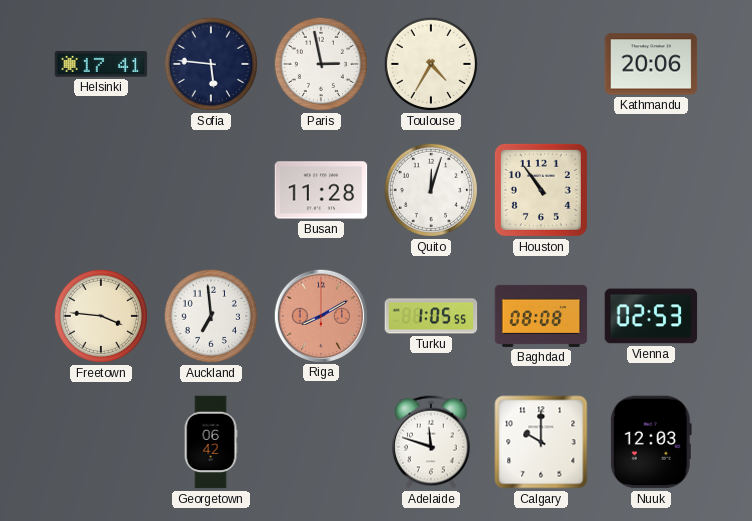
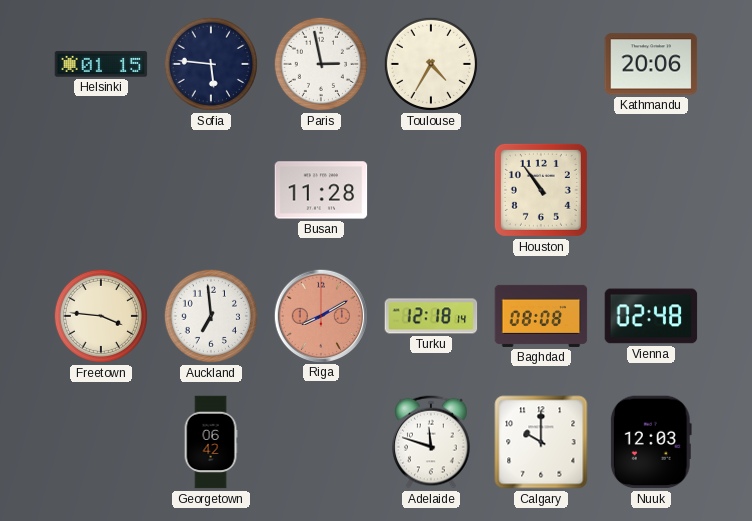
Helsinki: 17:41 -> 01:15
Quito: 12:03 -> none
Turku: 1:05 -> 12:18
Vienna: 02:53 -> 02:48
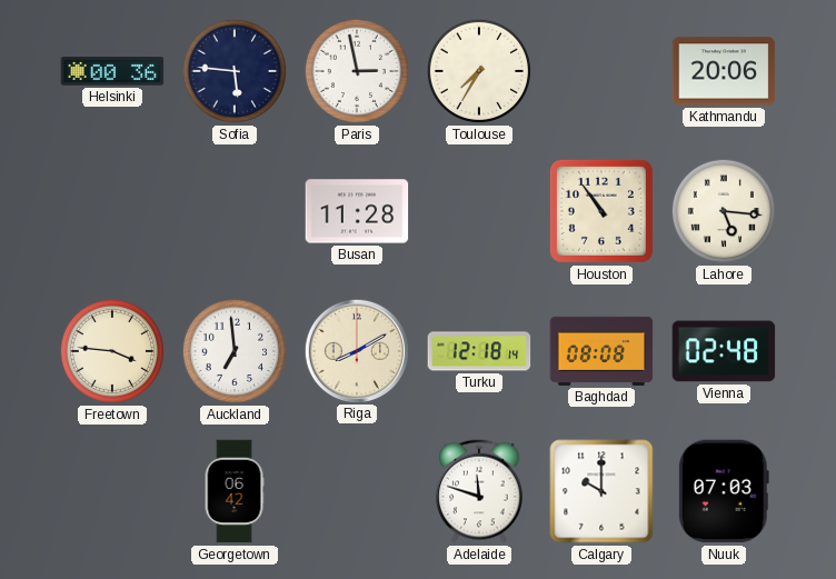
Helsinki: 01:15 -> 00:36
Toulouse: 4:35 -> 7:35
Lahore: none -> 5:16
Riga dial: salmon -> cream
Nuuk: 12:03 -> 07:03
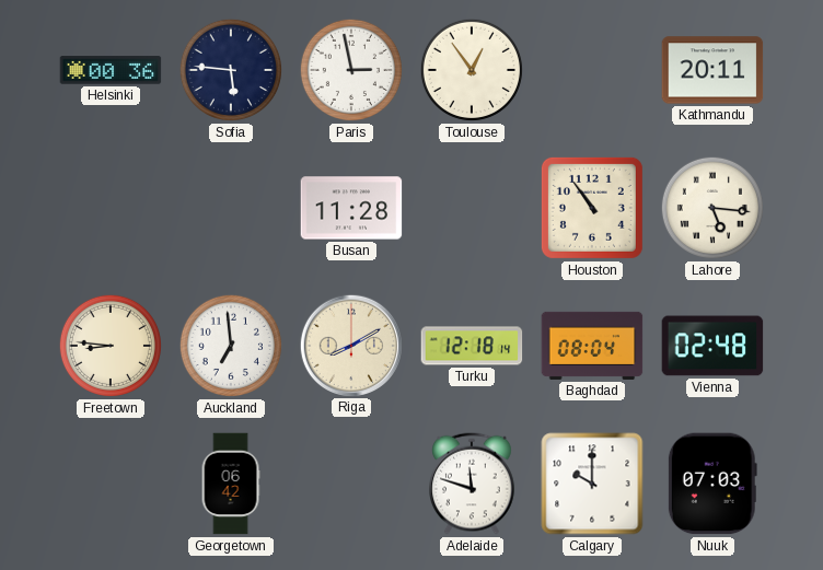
Toulouse: 7:35 -> 12:54
Kathmandu: 20:06 -> 20:11
Freetown: 3:46 -> 8:46
Baghdad: 08:08 -> 08:04
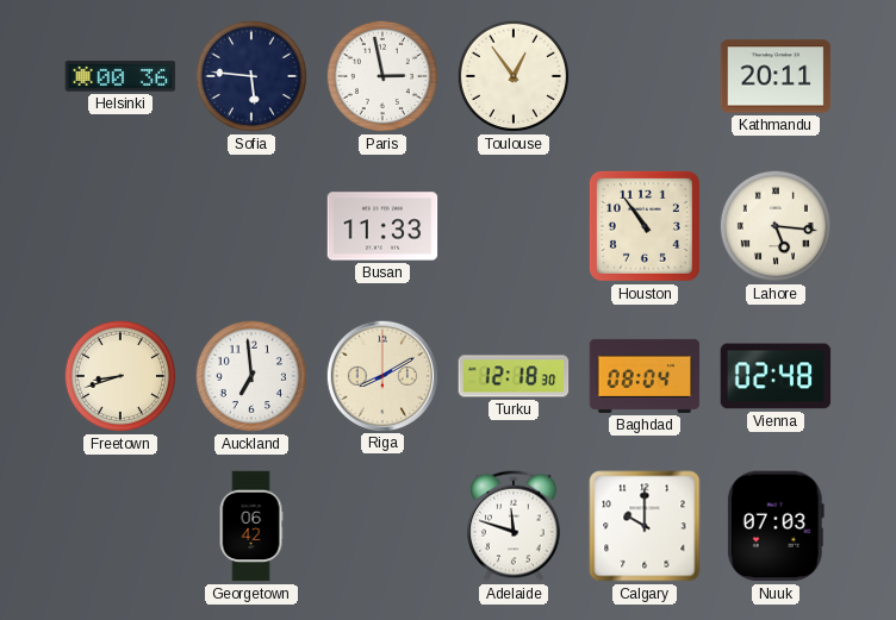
Busan: 11:28 -> 11:33
Freetown: 8:46 -> 8:42
Turku: 12:18:14 -> 12:18:30
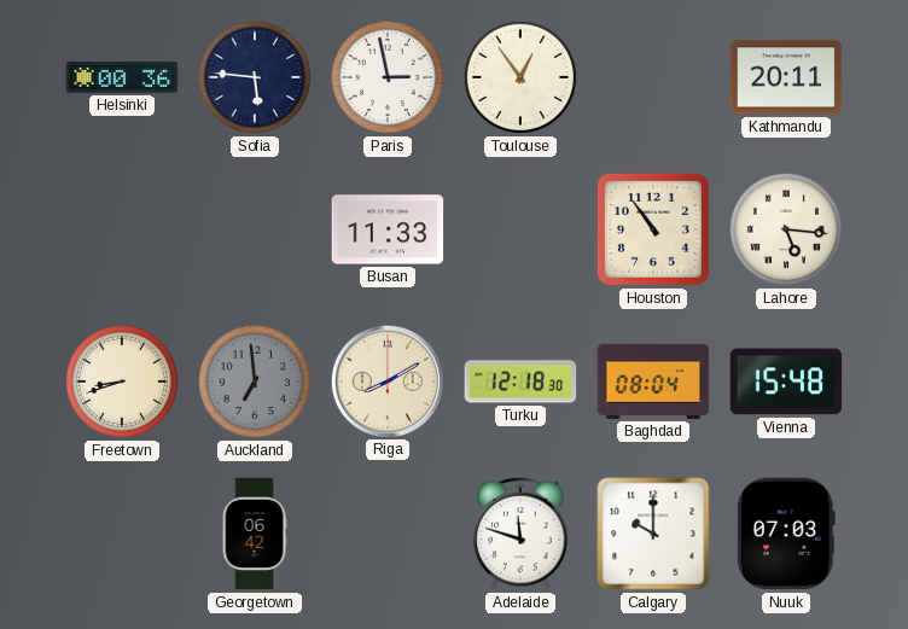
Auckland dial: white -> grey
Vienna: 02:48 -> 15:48
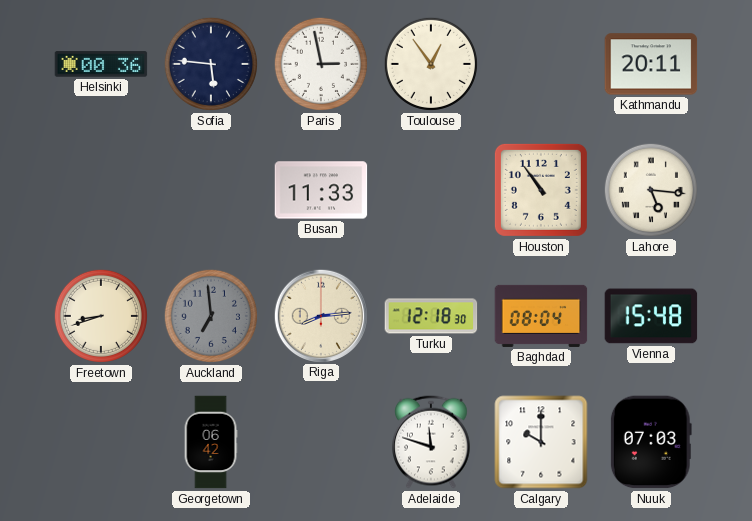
Riga: 8:10 -> 8:14
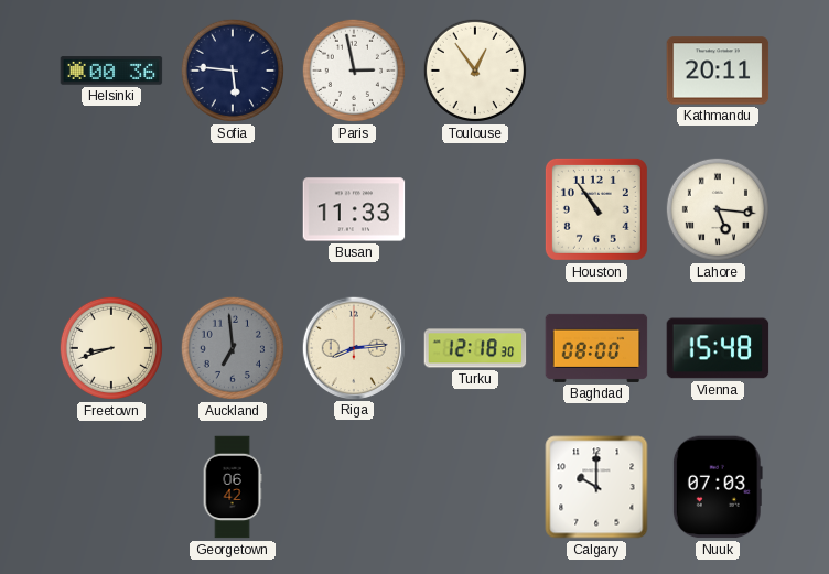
Baghdad: 08:04 -> 08:00
Adelaide: 11:48 -> none
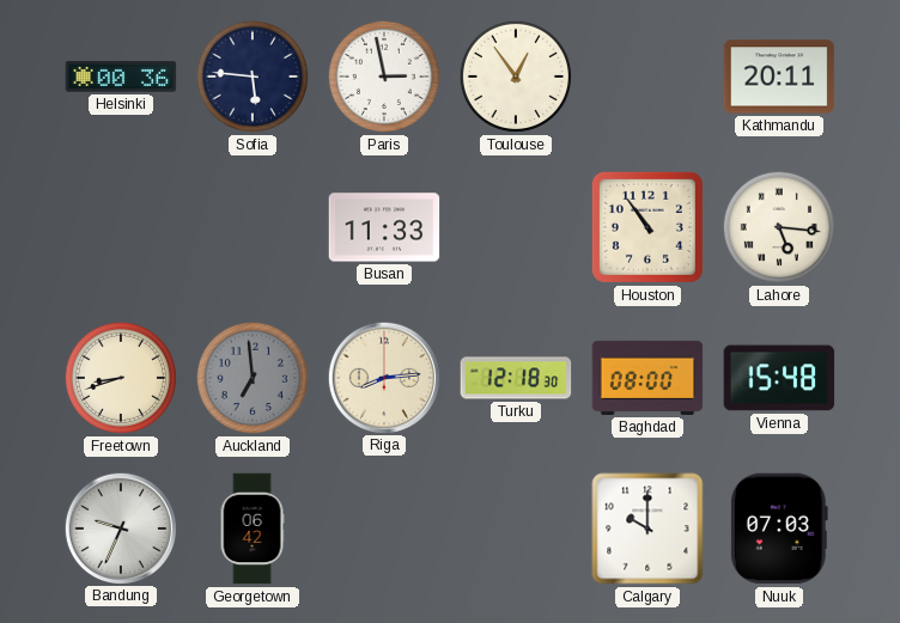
Bandung: none -> 9:34
